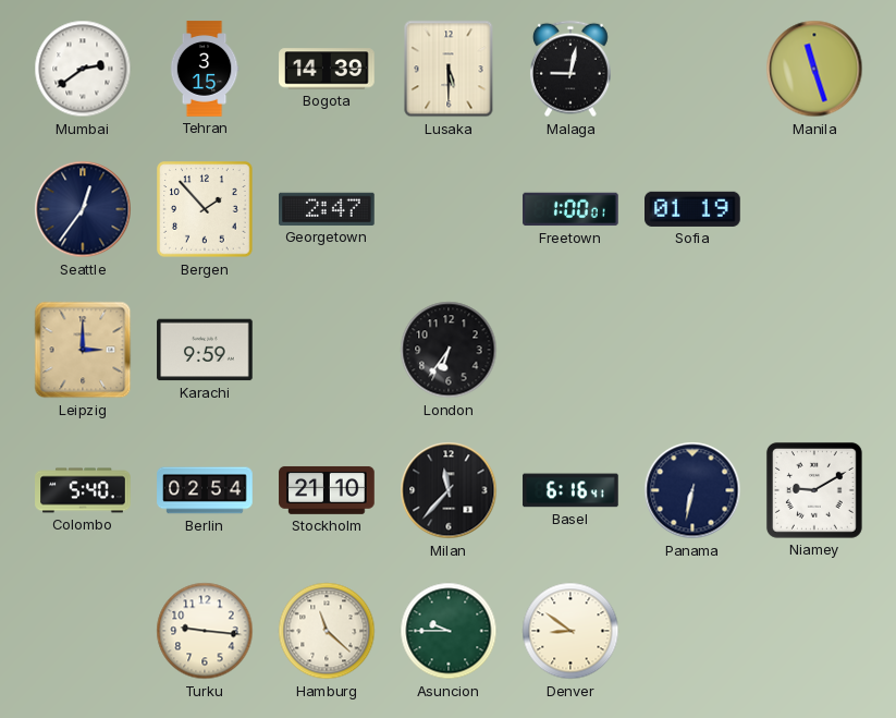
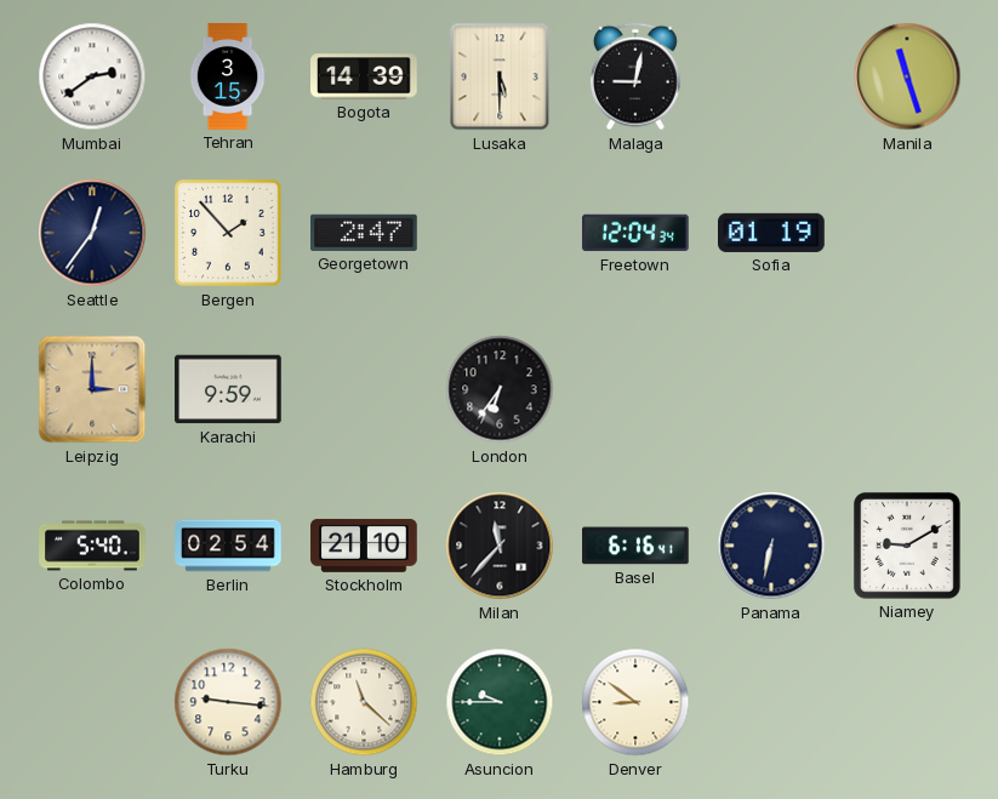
Freetown: 1:00 -> 12:04
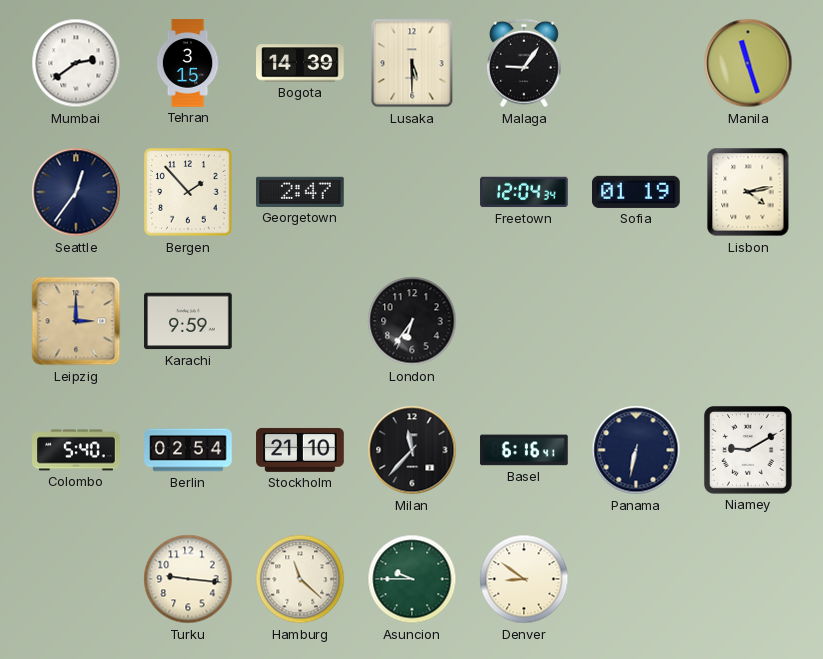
Malaga: 9:02 -> 9:06
Lisbon: none -> 4:13
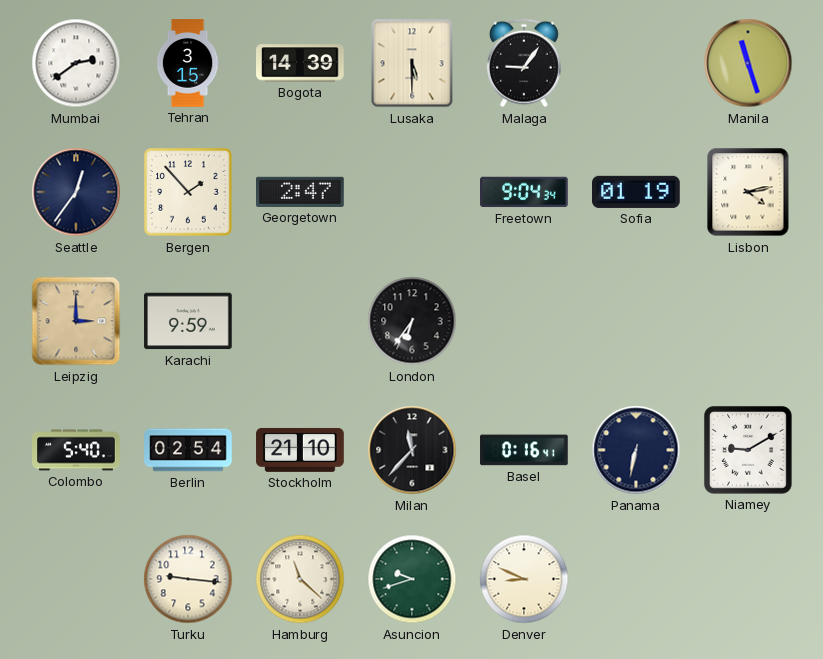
Freetown: 12:04 -> 9:04
Basel: 6:16 -> 0:16
Asuncion: 9:45 -> 9:42
Denver: 8:51 -> 8:49
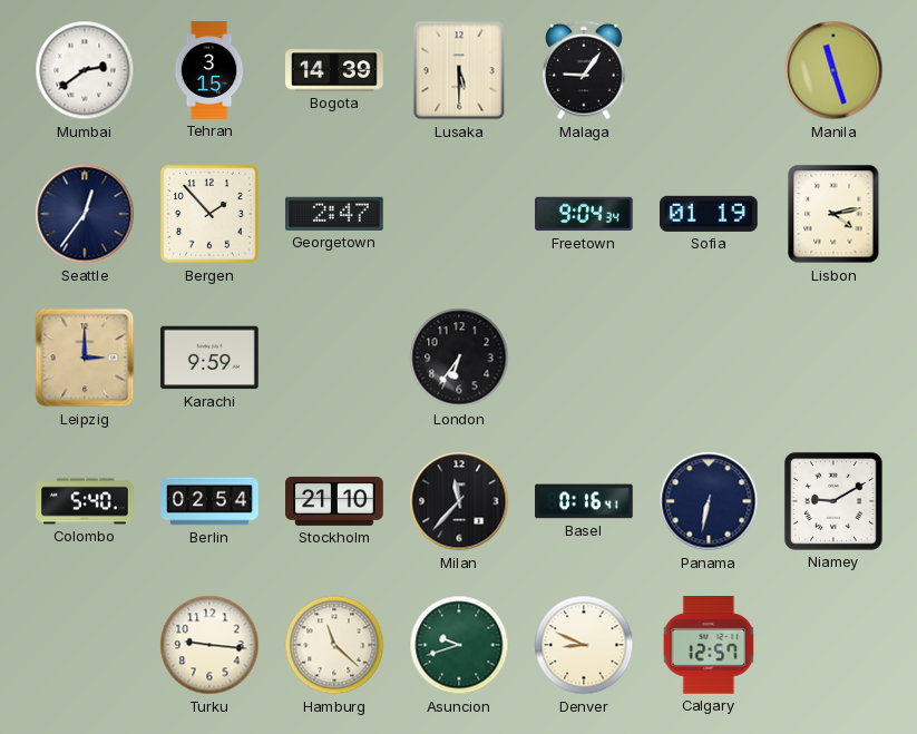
Calgary: none -> 12:57
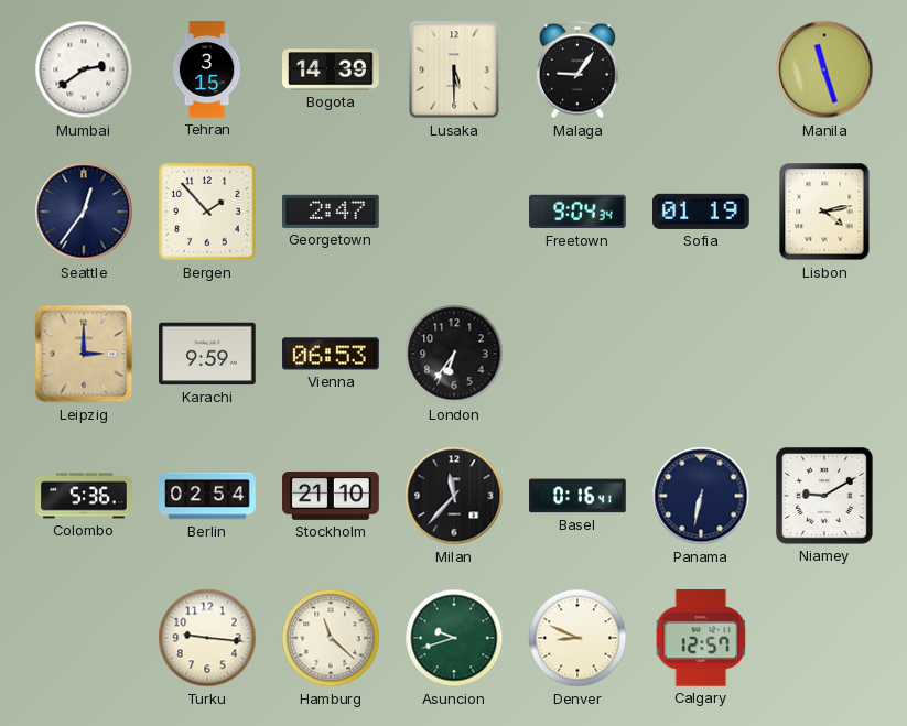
Vienna: none -> 06:53
Colombo: 5:40 -> 5:36
